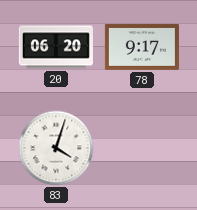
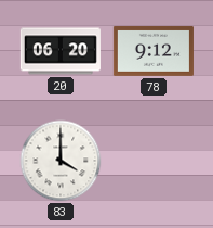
78: 9:17 -> 9:12
83: 4:03 -> 4:00
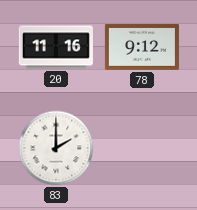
20: 06:20 -> 11:16
83: 4:00 -> 2:00
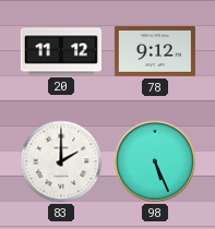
20: 11:16 -> 11:12
98: none -> 5:26
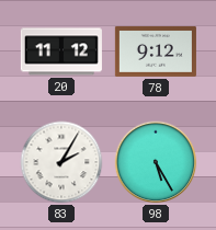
83: 2:00 -> 2:05
98: 5:26 -> 5:25
